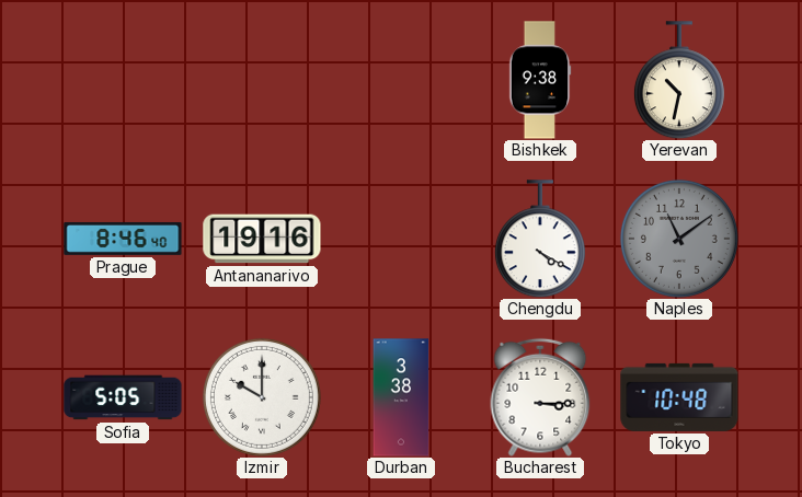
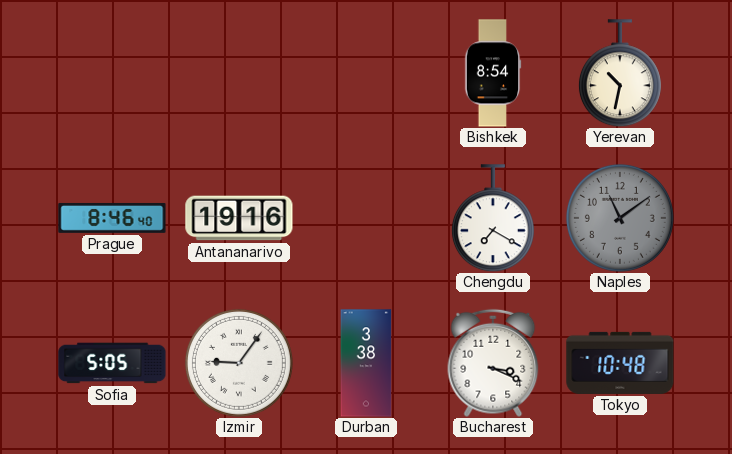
Bishkek: 9:38 -> 8:54
Chengdu: 4:20 -> 7:20
Izmir: 10:00 -> 9:06
Bucharest: 3:15 -> 3:19
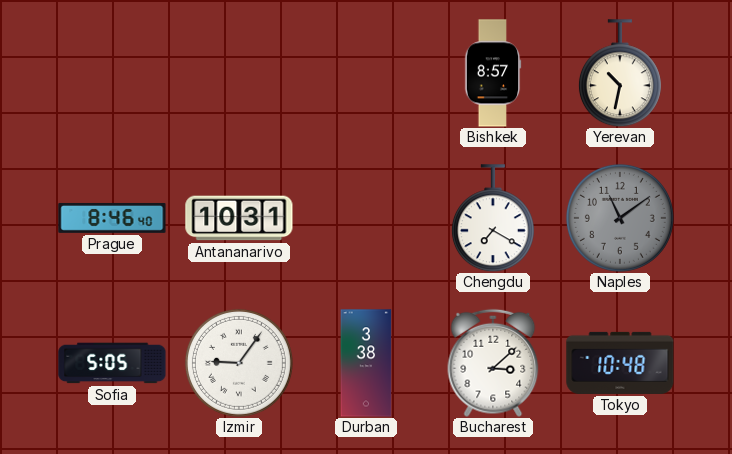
Bishkek: 8:54 -> 8:57
Antananarivo: 19:16 -> 10:31
Bucharest: 3:19 -> 3:08
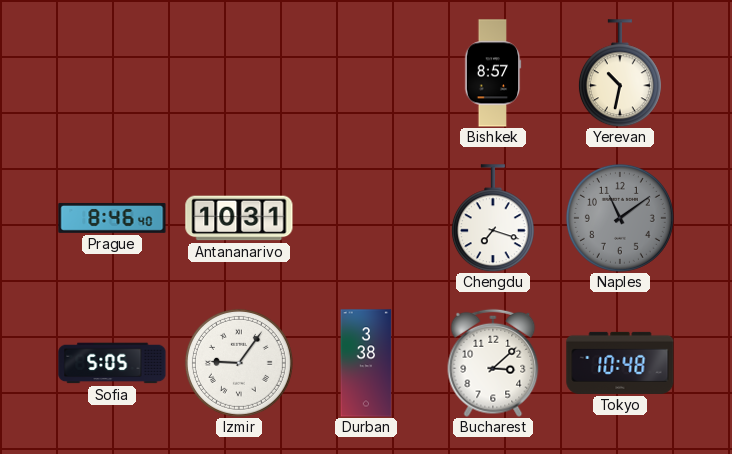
Chengdu: 7:20 -> 7:18
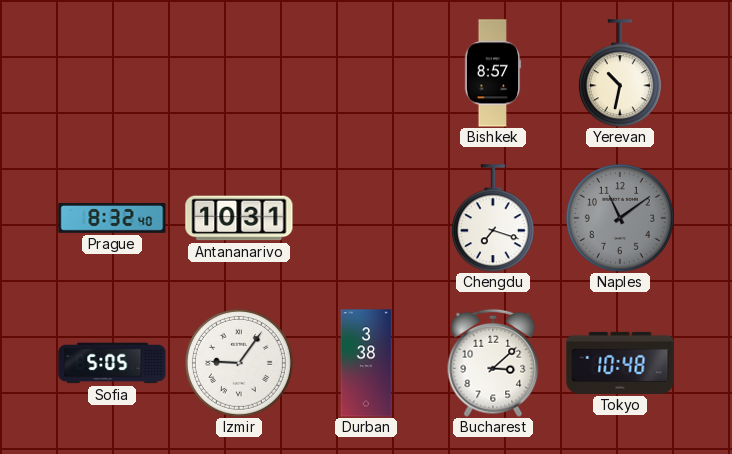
Prague: 8:46 -> 8:32
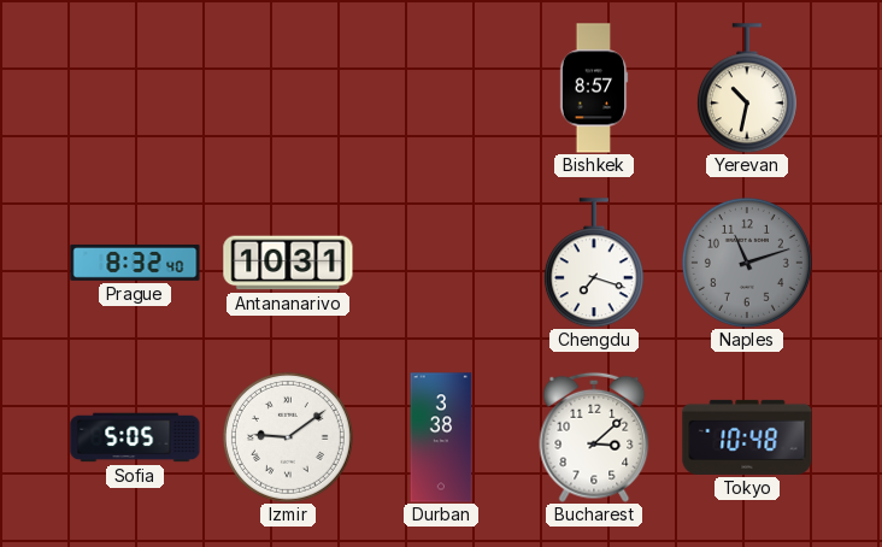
Naples: 11:09 -> 11:12
Izmir: 9:06 -> 9:09
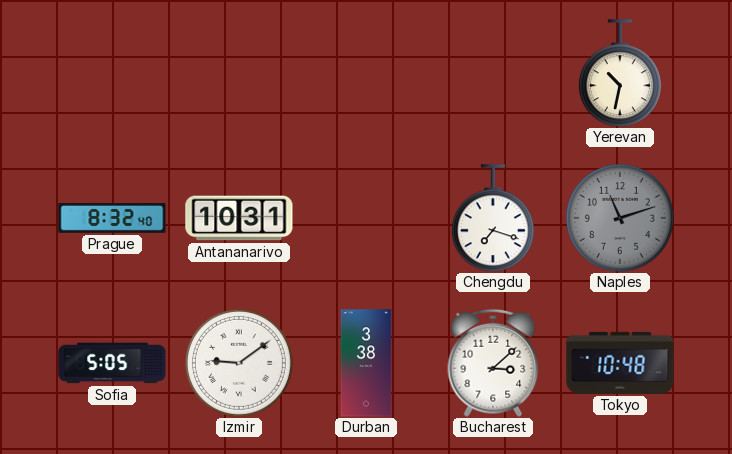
Bishkek: 8:57 -> none
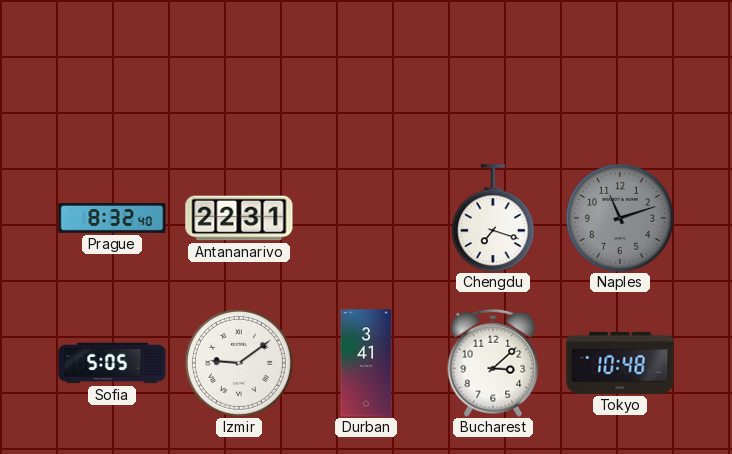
Yerevan: 10:32 -> none
Antananarivo: 10:31 -> 22:31
Durban: 3:38 -> 3:41
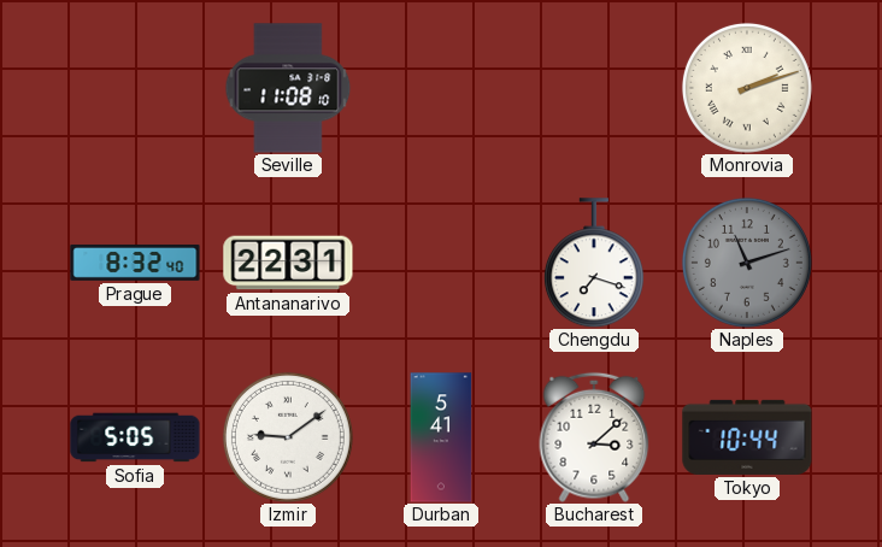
Seville: none -> 11:08
Monrovia: none -> 2:12
Durban: 3:41 -> 5:41
Tokyo: 10:48 -> 10:44
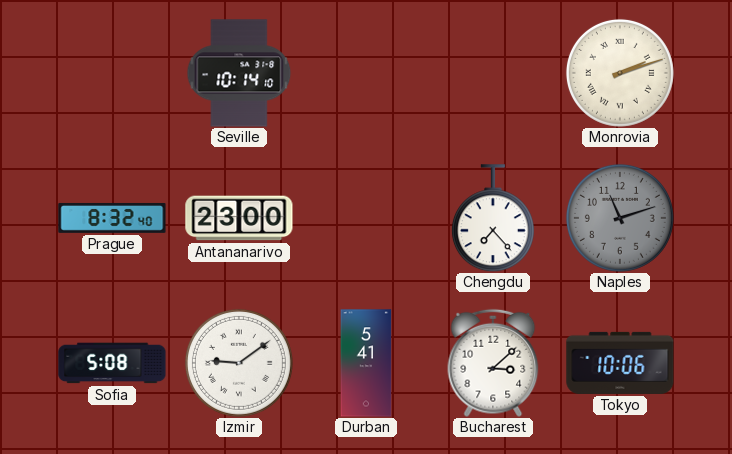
Seville: 11:08 -> 10:14
Antananarivo: 22:31 -> 23:00
Chengdu: 7:18 -> 7:23
Sofia: 5:05 -> 5:08
Tokyo: 10:44 -> 10:06
